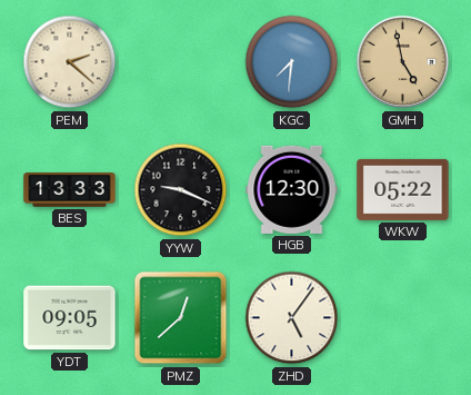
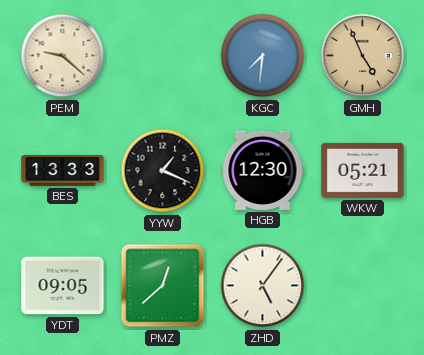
PEM: 2:22 -> 9:22
GMH: 4:58 -> 4:56
YYW: 9:19 -> 1:19
WKW: 05:22 -> 05:21
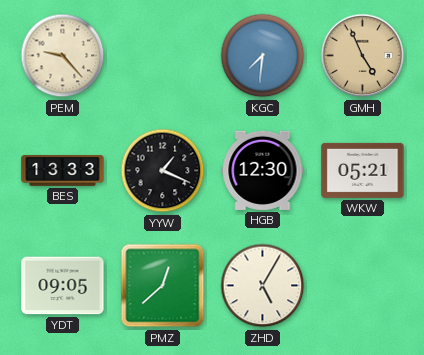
PEM: 9:22 -> 9:23
ZHD: 5:06 -> 5:05
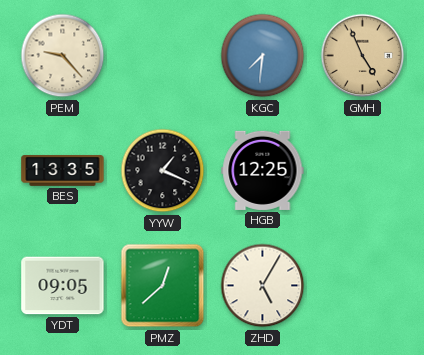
BES: 13:33 -> 13:35
HGB: 12:30 -> 12:25
WKW: 05:21 -> none
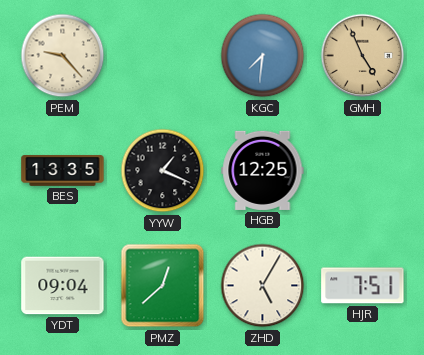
YDT: 09:05 -> 09:04
HJR: none -> 7:51
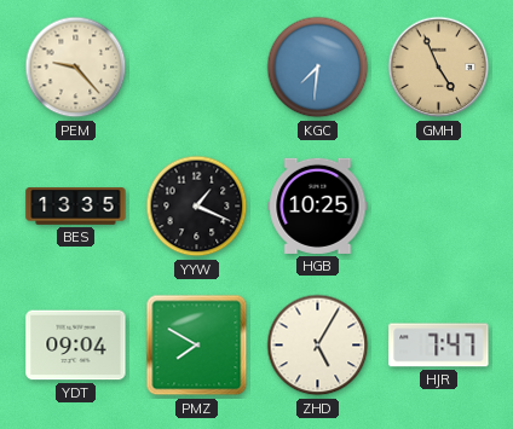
HGB: 12:25 -> 10:25
PMZ: 12:38 -> 7:50
HJR: 7:51 -> 7:47
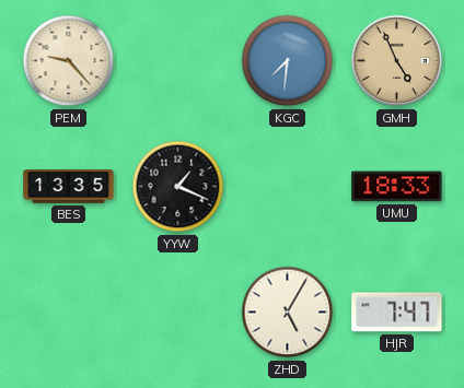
HGB: 10:25 -> none
UMU: none -> 18:33
YDT: 09:04 -> none
PMZ: 7:50 -> none
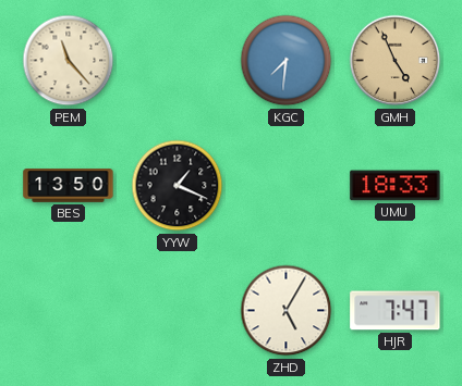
PEM: 9:23 -> 11:23
BES: 13:35 -> 13:50
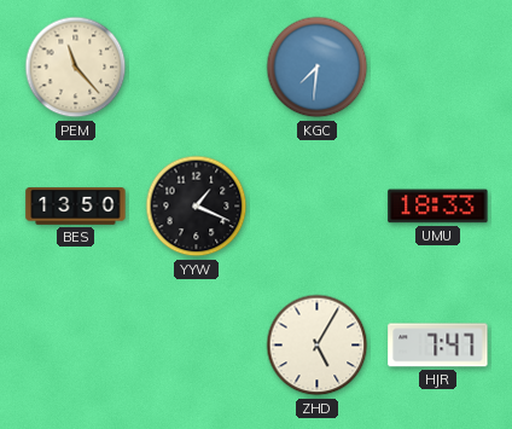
GMH: 4:56 -> none
